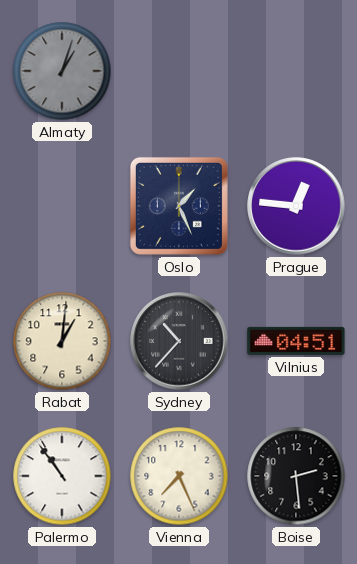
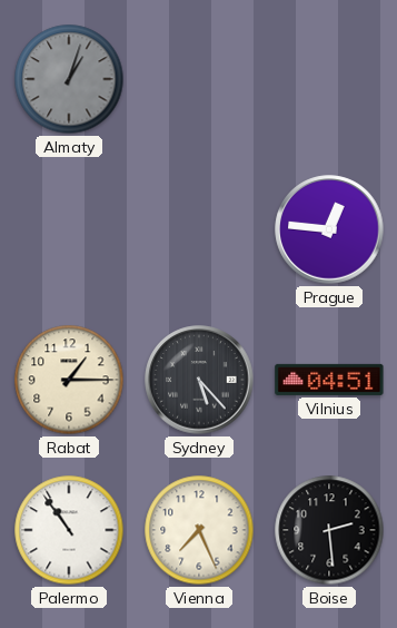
Oslo: 1:26 -> none
Rabat: 1:01 -> 1:15
Sydney: 10:37 -> 5:23
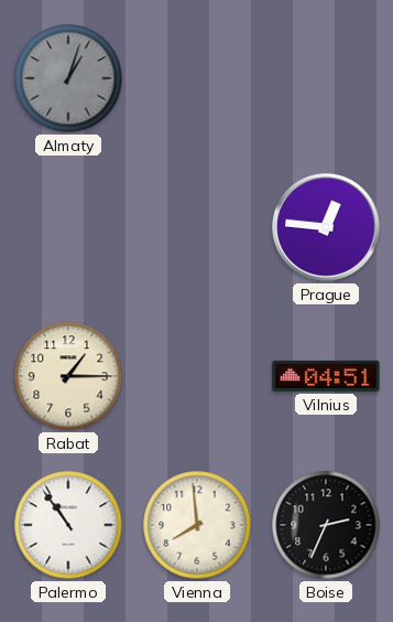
Sydney: 5:23 -> none
Vienna: 7:26 -> 7:59
Boise: 2:29 -> 2:34
